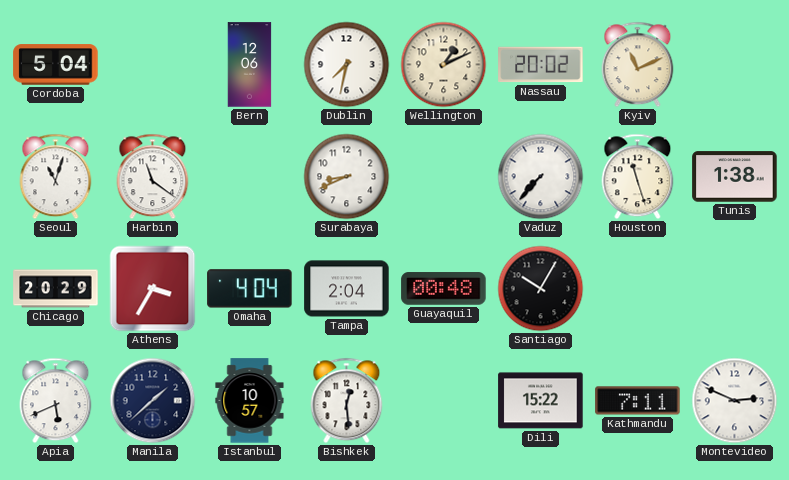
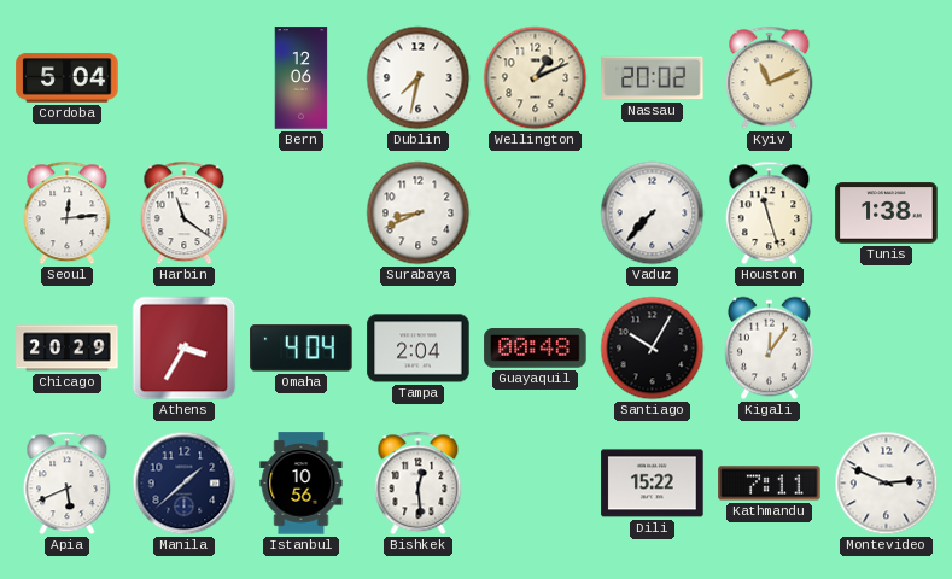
Seoul: 11:03 -> 12:14
Kigali: none -> 12:06
Istanbul: 10:57 -> 10:56
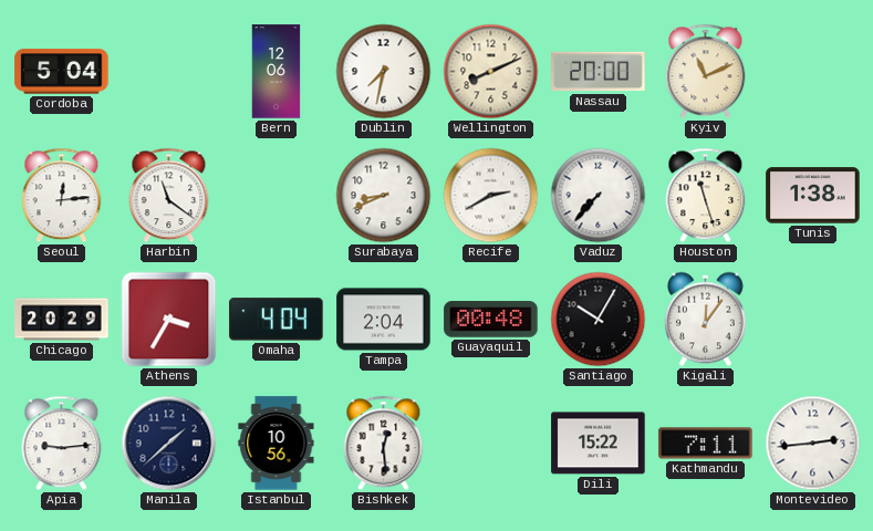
Wellington: 1:11 -> 8:11
Nassau: 20:02 -> 20:00
Recife: none -> 2:40
Apia: 5:41 -> 9:14
Montevideo: 2:49 -> 2:44
